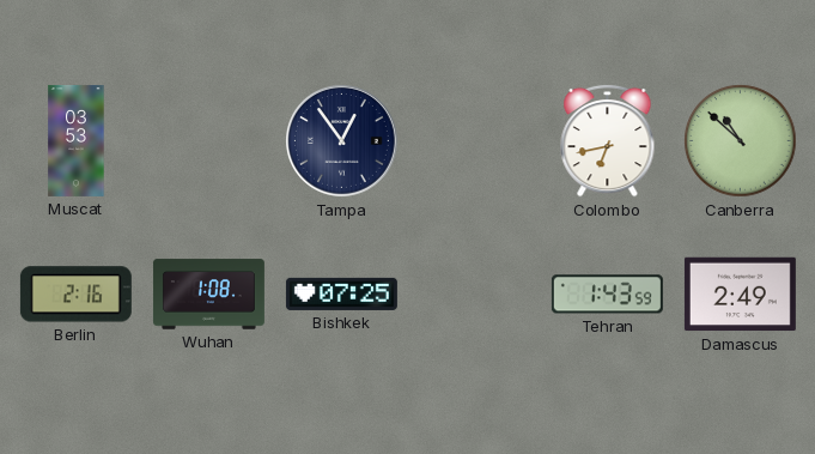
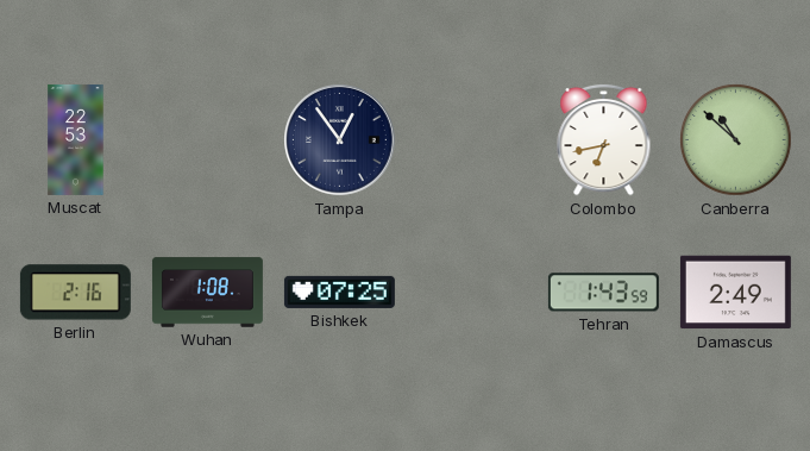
Muscat: 03:53 -> 22:53
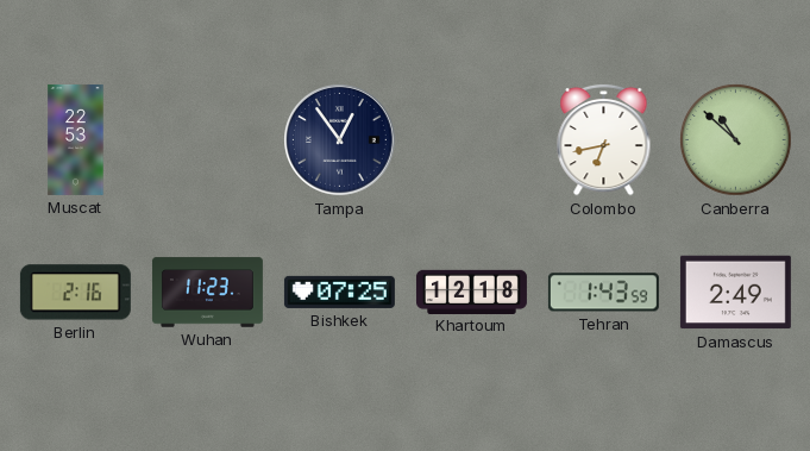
Wuhan: 1:08 -> 11:23
Khartoum: none -> 12:18
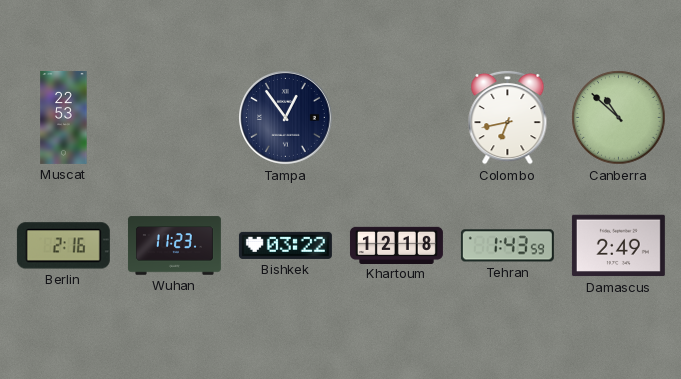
Bishkek: 07:25 -> 03:22
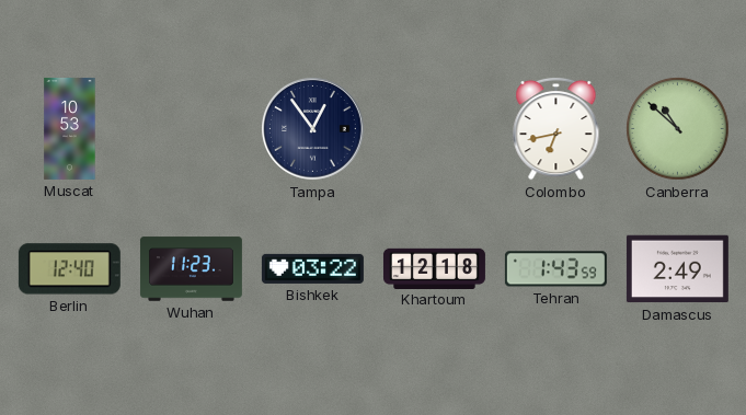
Muscat: 22:53 -> 10:53
Berlin: 2:16 -> 12:40
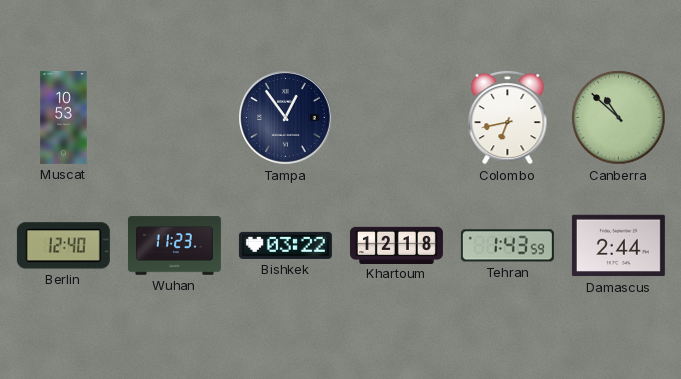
Damascus: 2:49 -> 2:44
